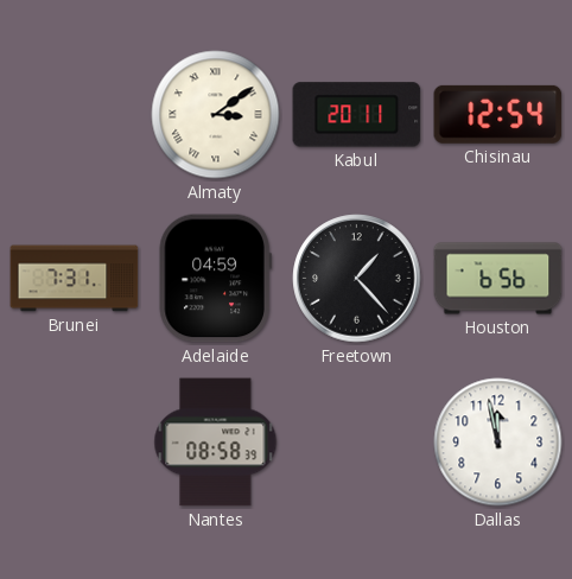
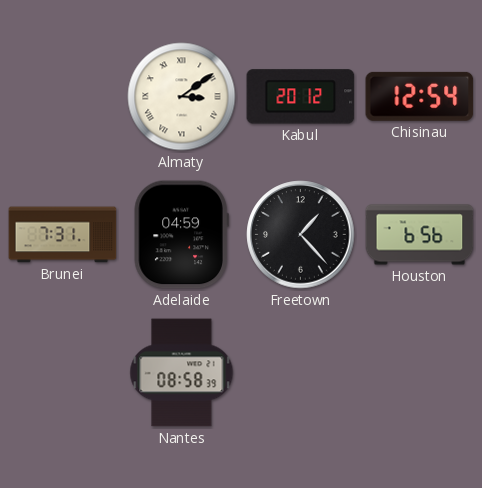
Kabul: 20:11 -> 20:12
Dallas: 11:58 -> none
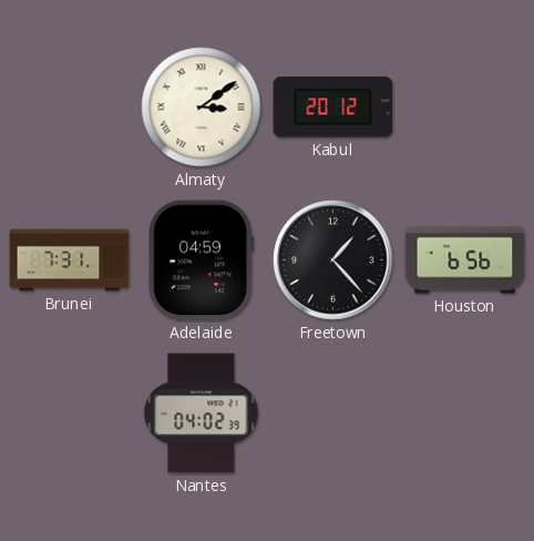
Chisinau: 12:54 -> none
Nantes: 08:58 -> 04:02
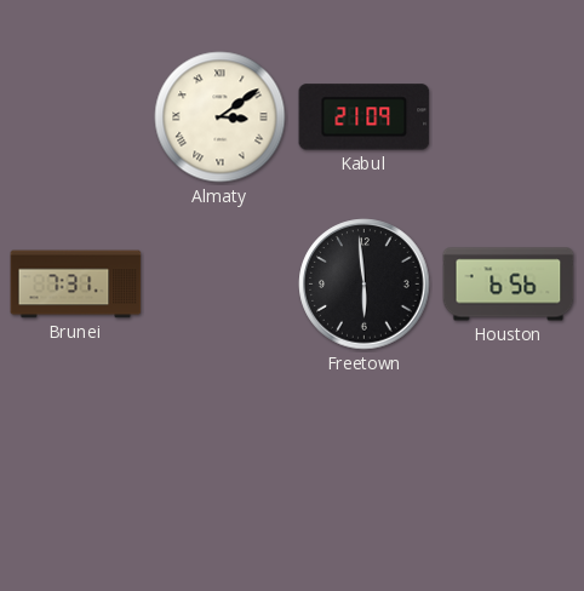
Kabul: 20:12 -> 21:09
Adelaide: 04:59 -> none
Freetown: 1:23 -> 5:59
Nantes: 04:02 -> none
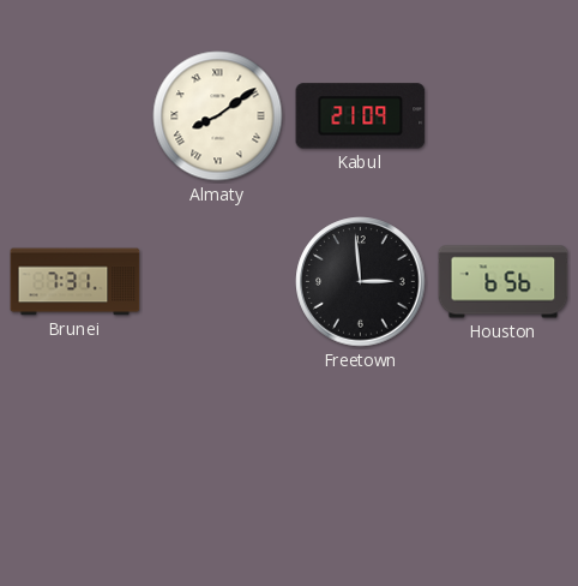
Almaty: 3:09 -> 8:09
Freetown: 5:59 -> 2:59
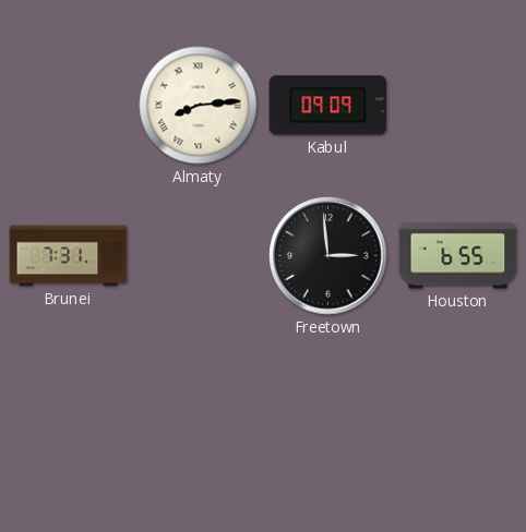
Almaty: 8:09 -> 8:14
Kabul: 21:09 -> 09:09
Houston: 6:56 -> 6:55
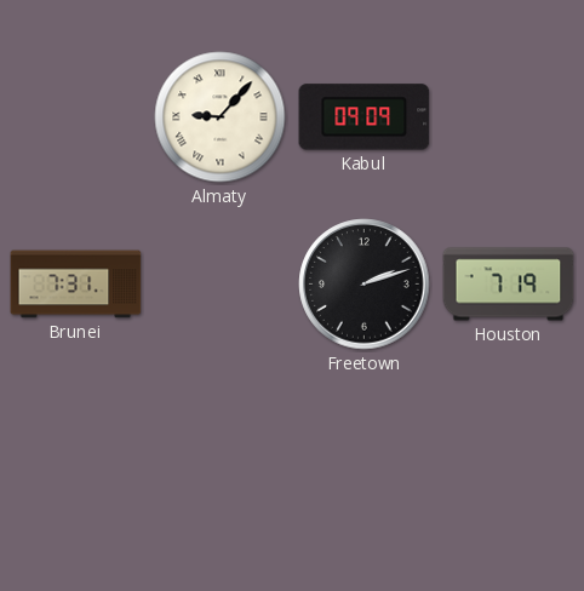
Almaty: 8:14 -> 9:07
Freetown: 2:59 -> 2:12
Houston: 6:55 -> 7:19
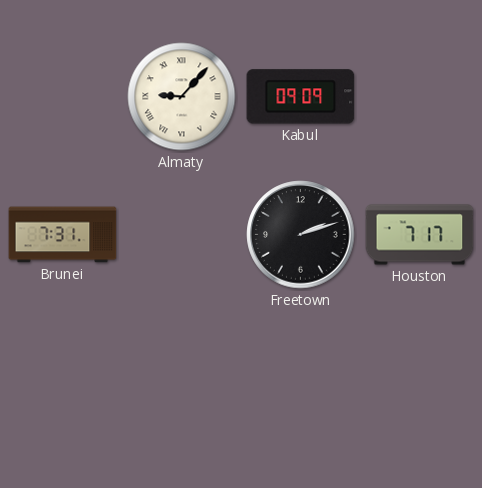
Houston: 7:19 -> 7:17
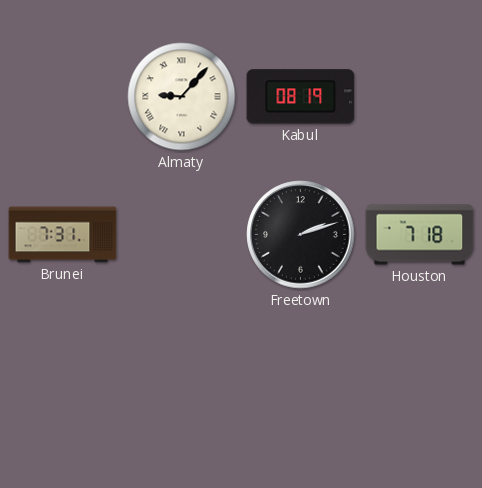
Kabul: 09:09 -> 08:19
Houston: 7:17 -> 7:18
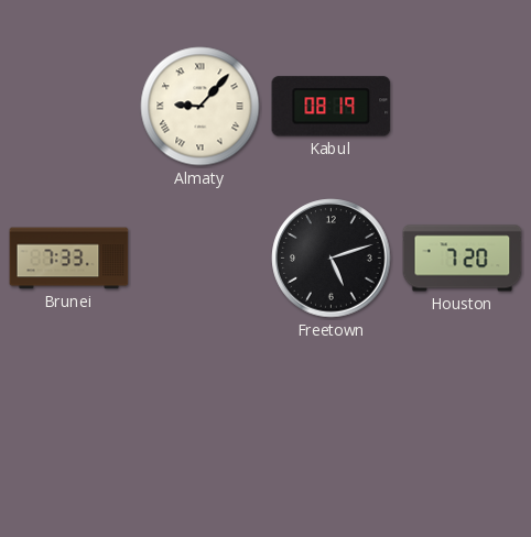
Brunei: 7:31 -> 7:33
Freetown: 2:12 -> 5:12
Houston: 7:18 -> 7:20
